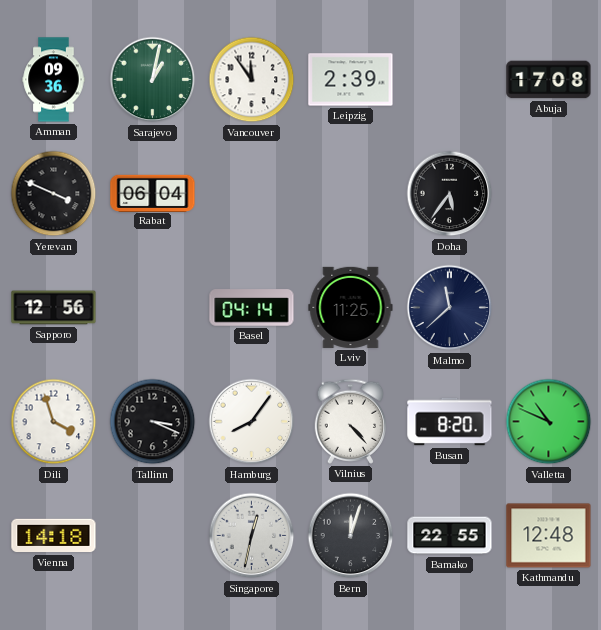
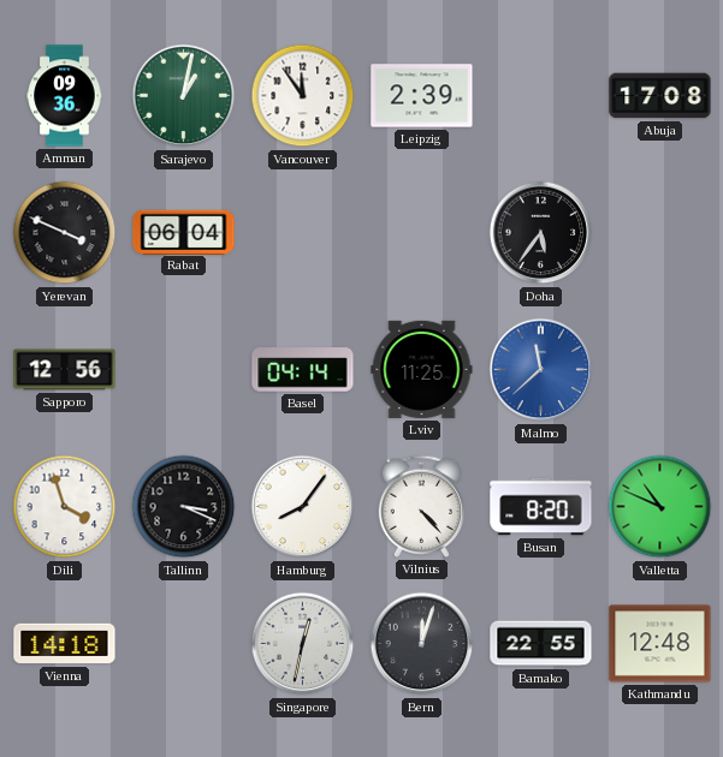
Malmo dial: navy -> blue
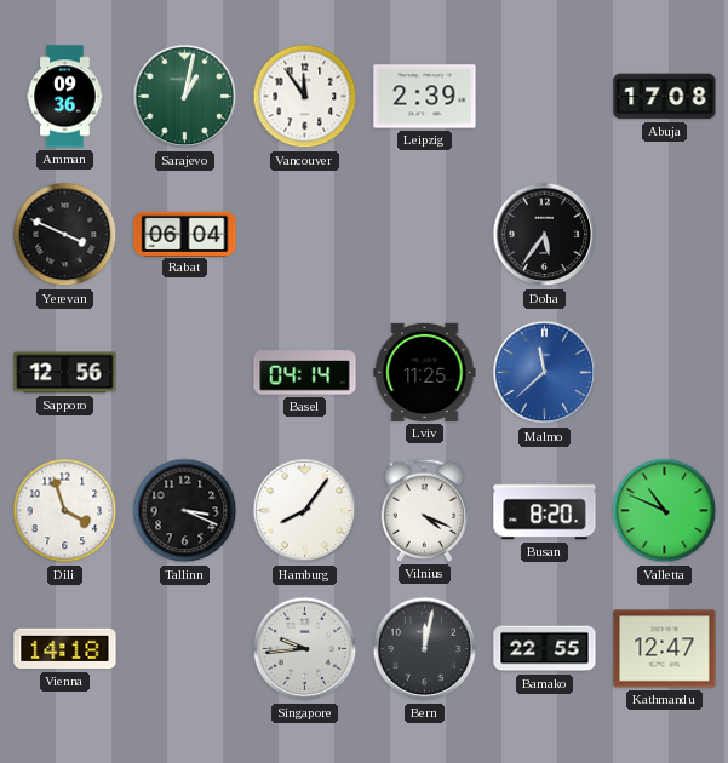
Vilnius: 4:23 -> 4:19
Singapore: 12:32 -> 9:44
Bern: 12:03 -> 12:02
Kathmandu: 12:48 -> 12:47
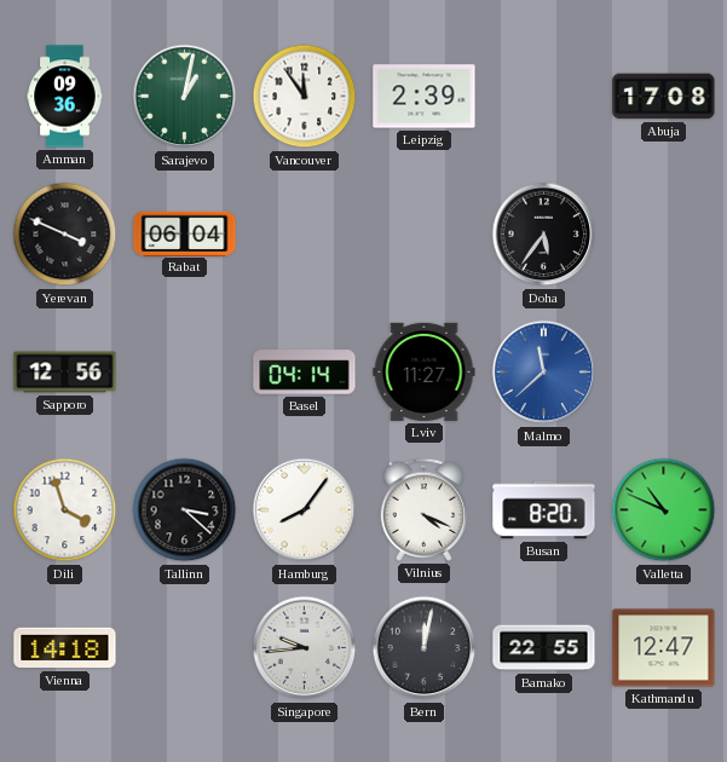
Lviv: 11:25 -> 11:27
Tallinn: 3:19 -> 3:22
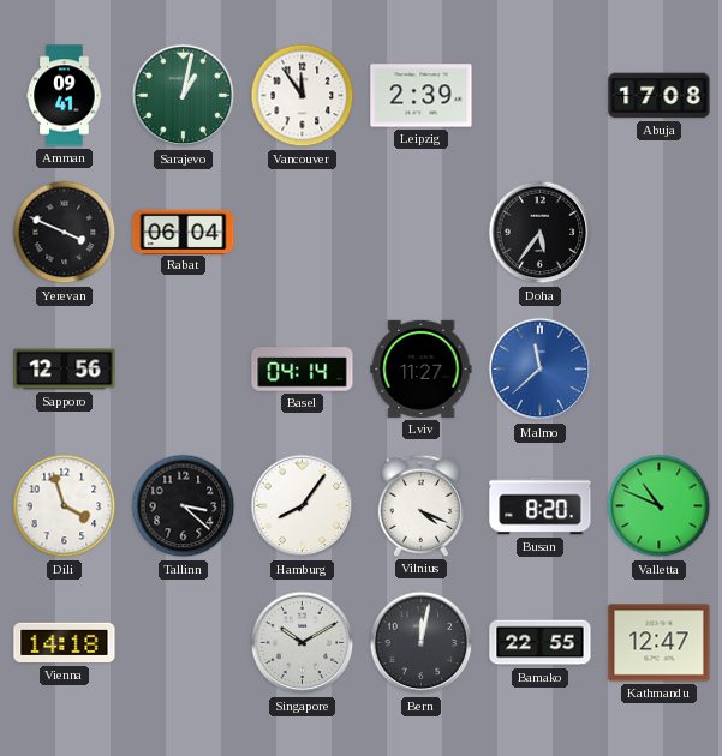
Amman: 09:36 -> 09:41
Singapore: 9:44 -> 10:10
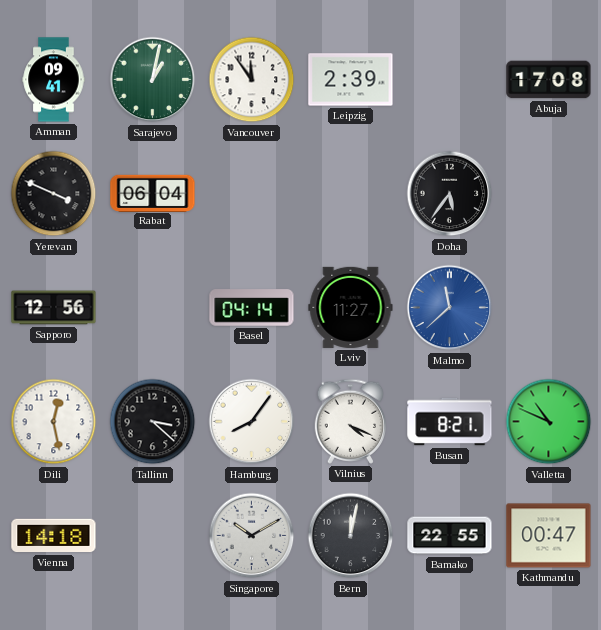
Dili: 3:57 -> 12:28
Busan: 8:20 -> 8:21
Kathmandu: 12:47 -> 00:47
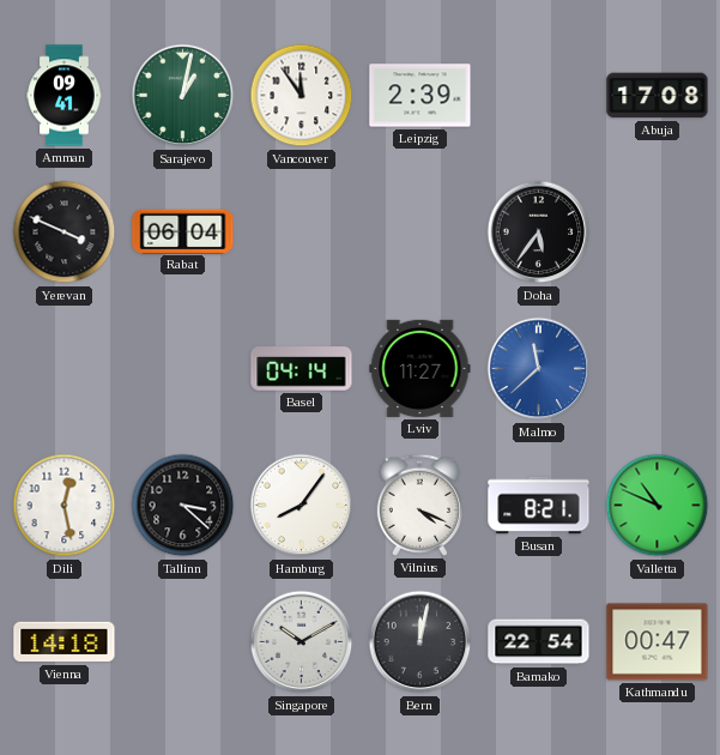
Sapporo: 12:56 -> none
Bamako: 22:55 -> 22:54
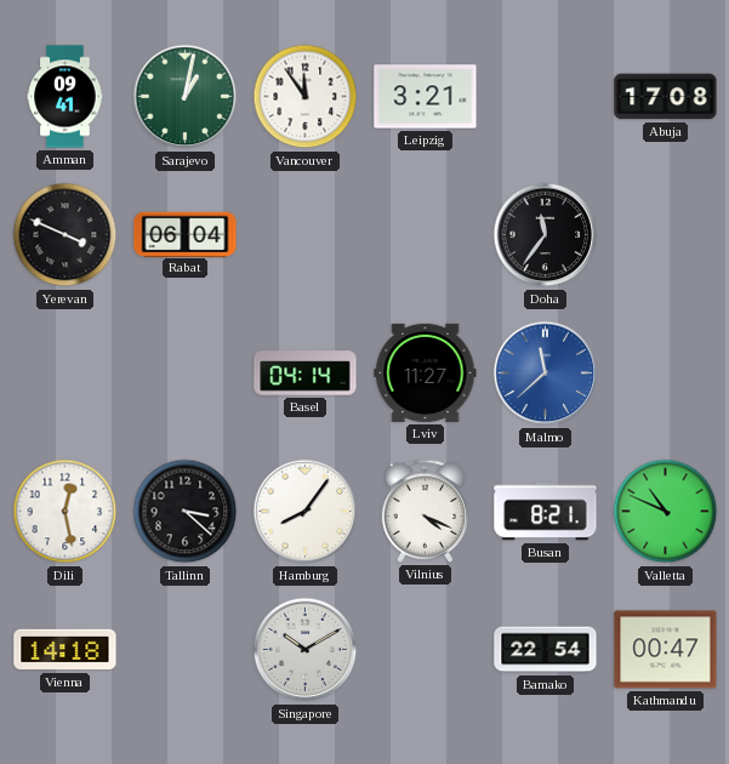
Leipzig: 2:39 -> 3:21
Doha: 5:36 -> 11:36
Bern: 12:02 -> none
